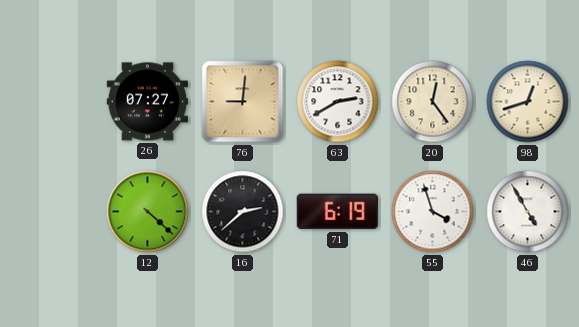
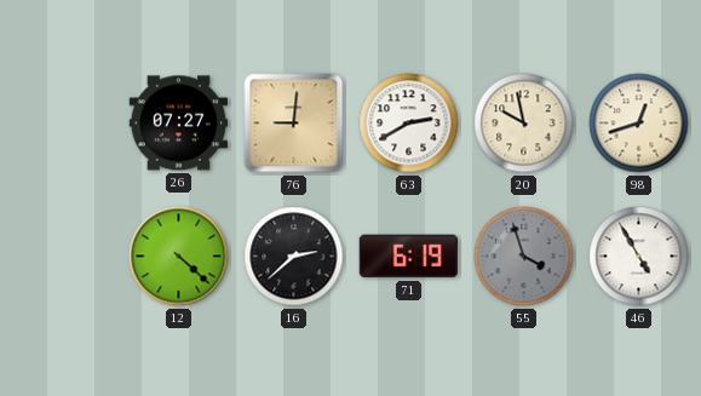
20: 12:24 -> 9:58
55 dial: white -> grey
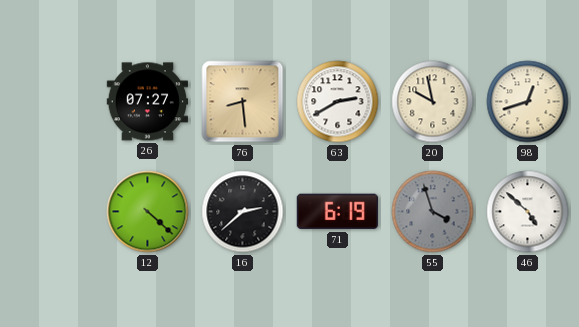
76: 9:01 -> 8:29
46: 4:55 -> 4:52
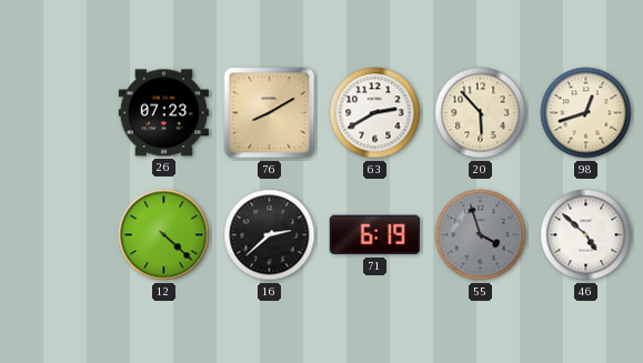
26: 07:27 -> 07:23
76: 8:29 -> 8:10
20: 9:58 -> 5:53
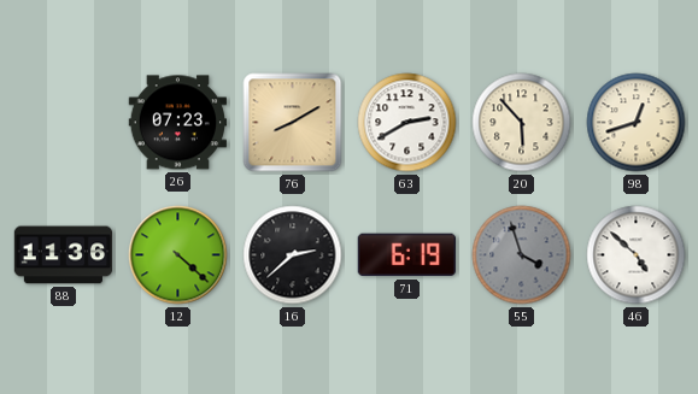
88: none -> 11:36
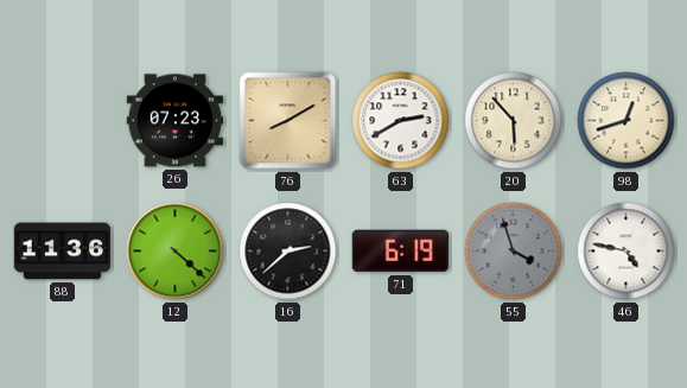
46: 4:52 -> 4:47
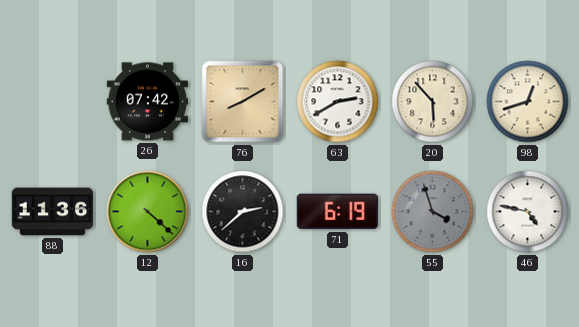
26: 07:23 -> 07:42
